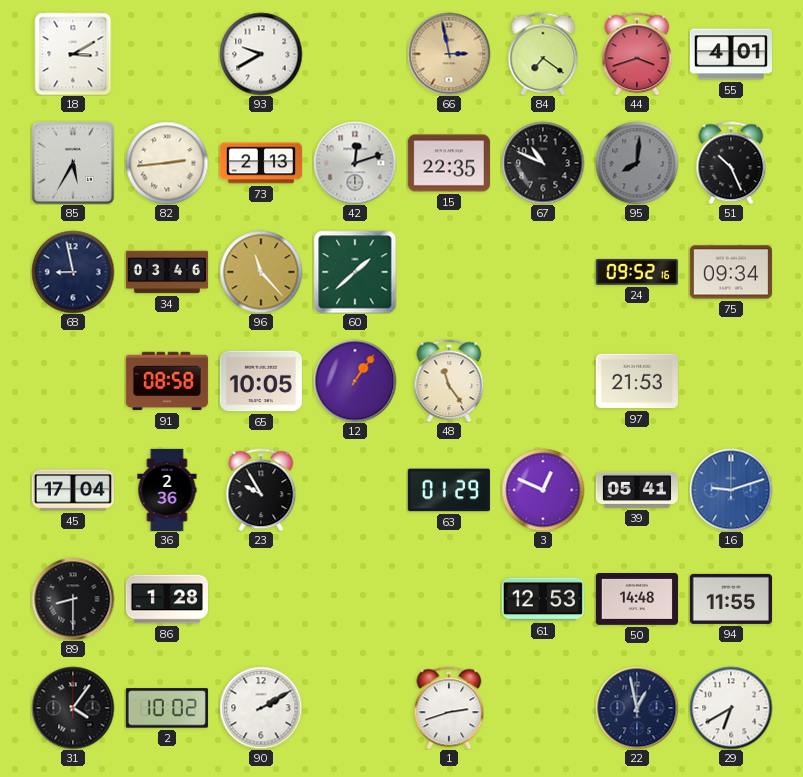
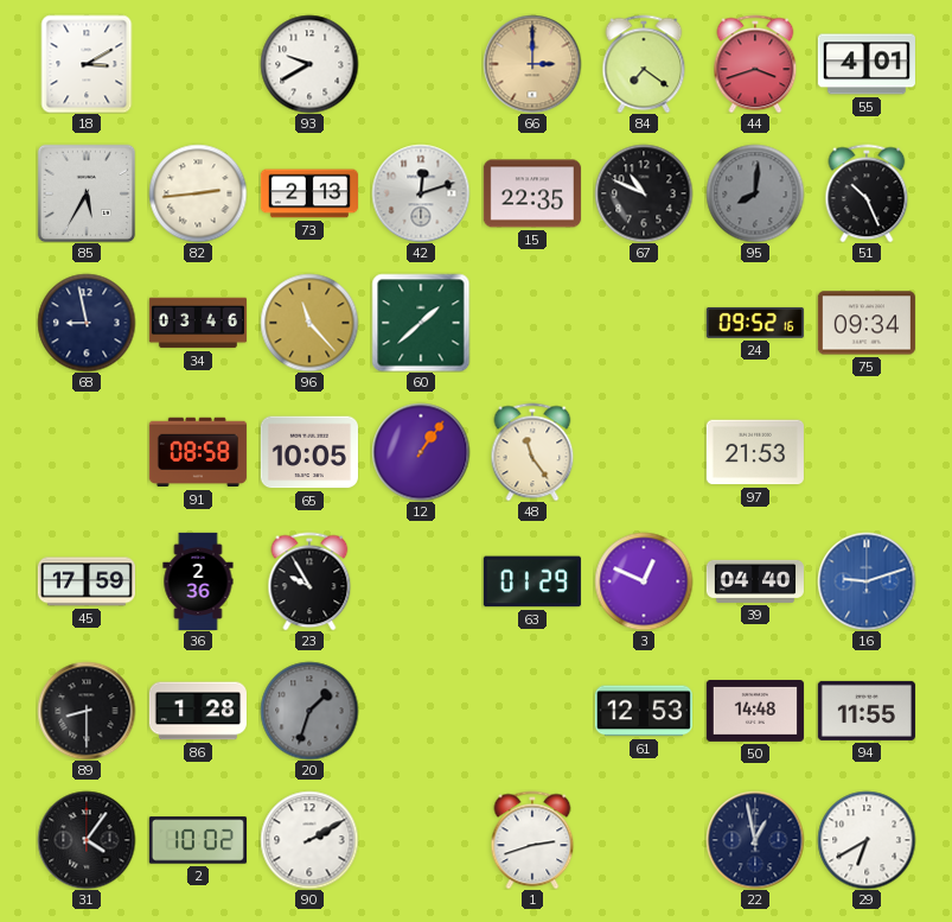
66: 2:58 -> 3:00
45: 17:04 -> 17:59
39: 05:41 -> 04:40
20: none -> 1:33
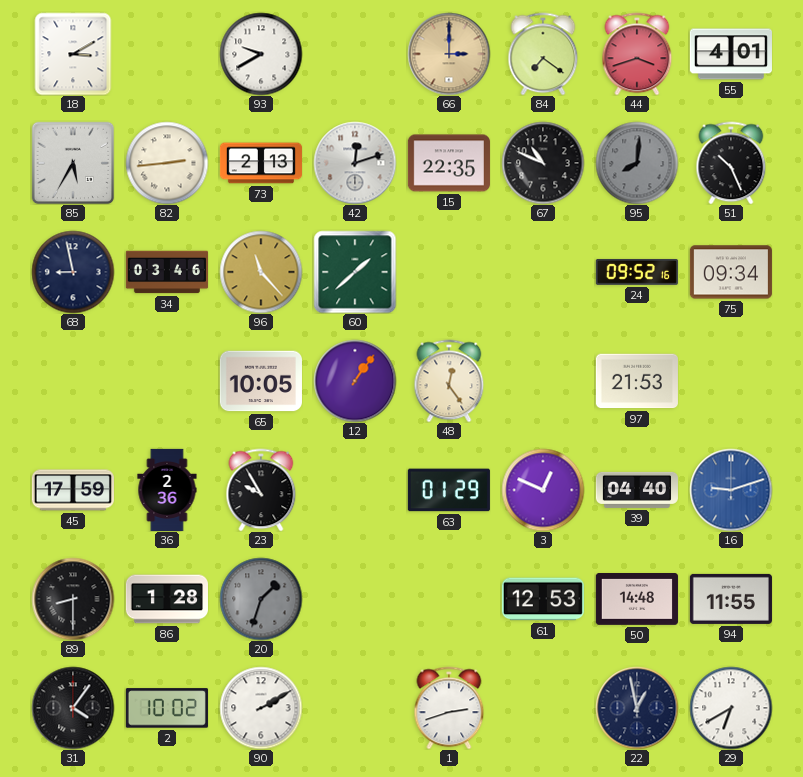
91: 08:58 -> none
48: 11:24 -> 12:24
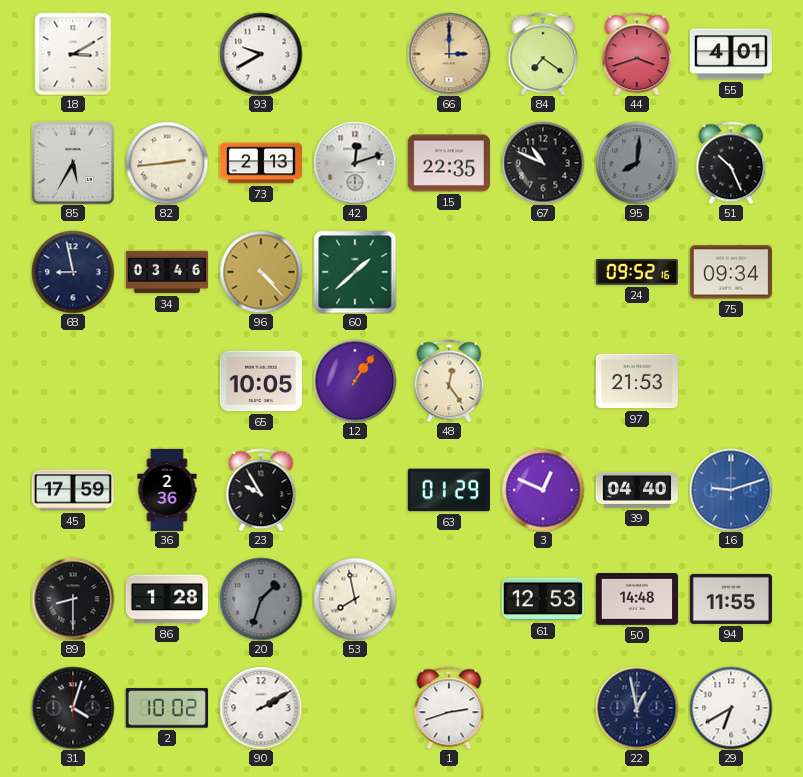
96: 11:23 -> 4:23
53: none -> 7:58
31: 4:06 -> 4:03
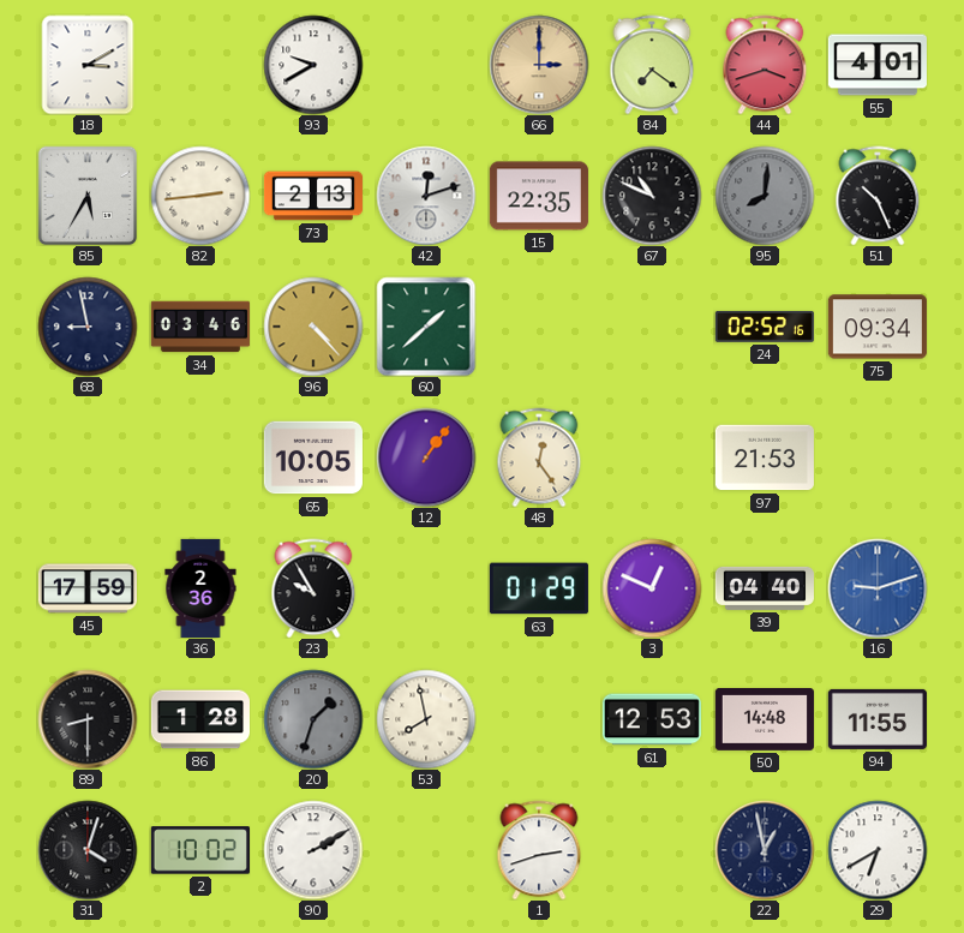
24: 09:52 -> 02:52
